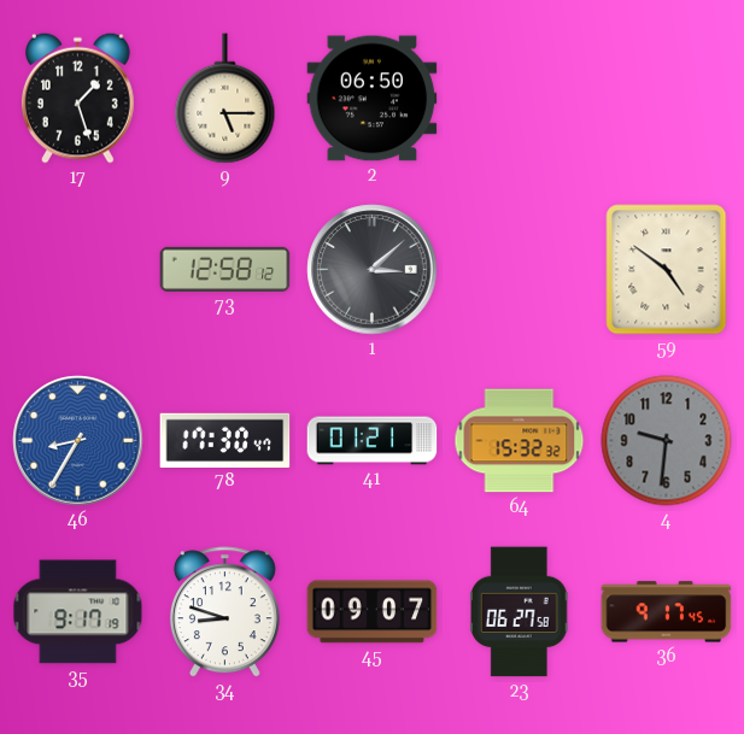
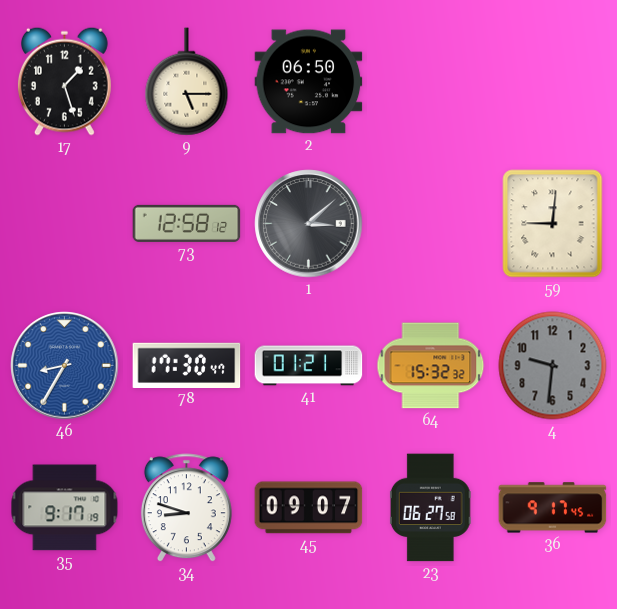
59: 4:51 -> 9:01
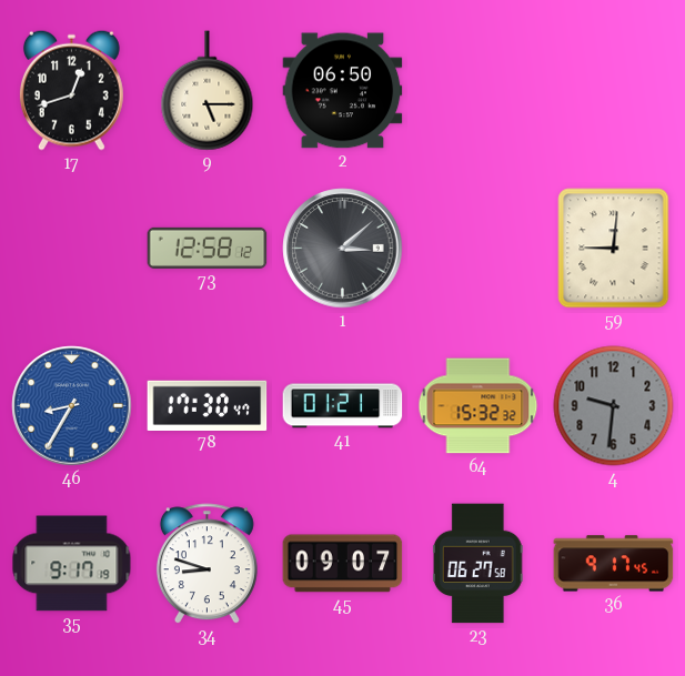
17: 1:27 -> 12:42
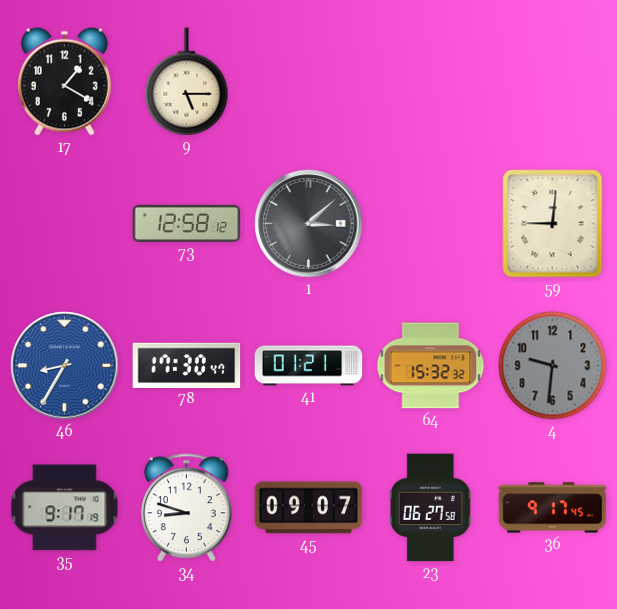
17: 12:42 -> 1:20
2: 06:50 -> none
